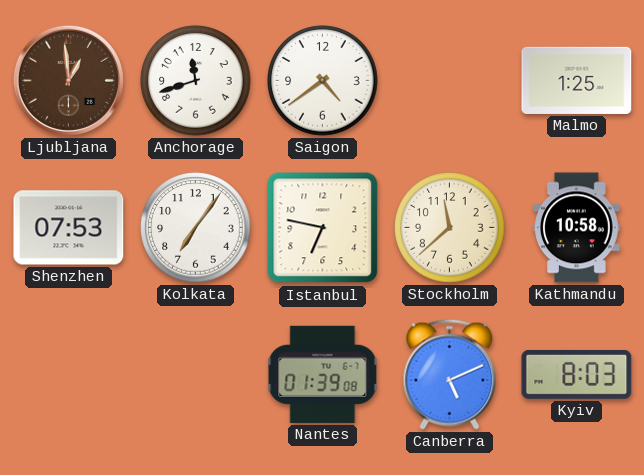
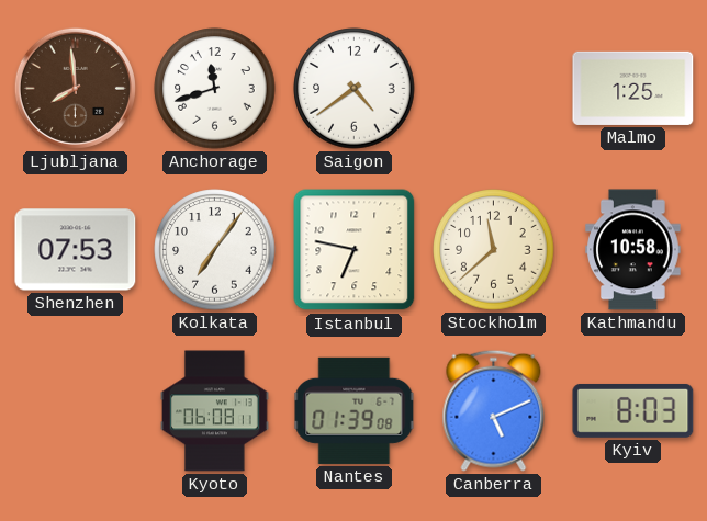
Ljubljana: 12:59 -> 7:59
Kyoto: none -> 06:08
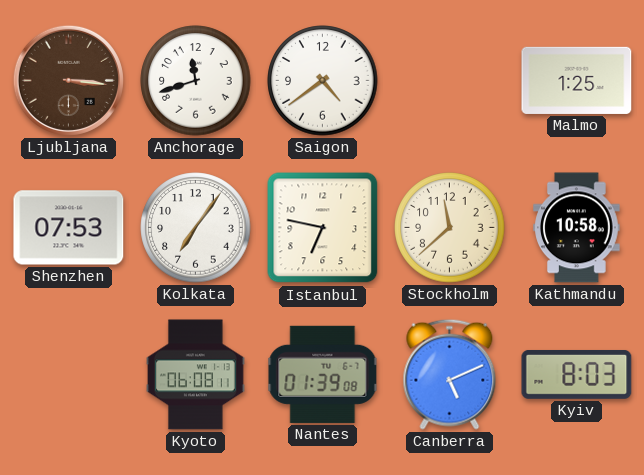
Ljubljana: 7:59 -> 3:16
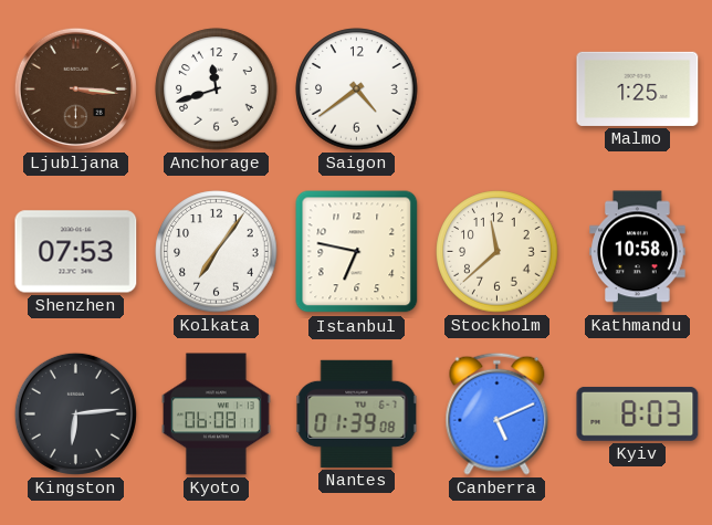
Kingston: none -> 6:14
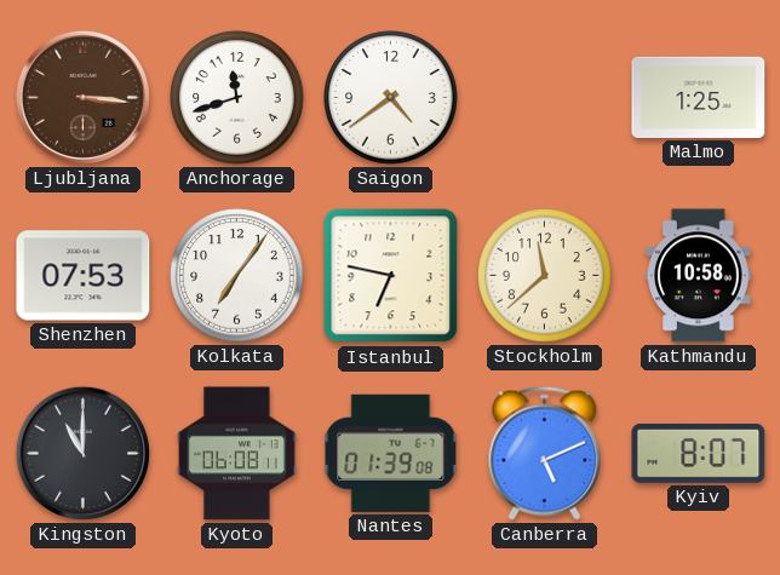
Kingston: 6:14 -> 11:00
Kyiv: 8:03 -> 8:07
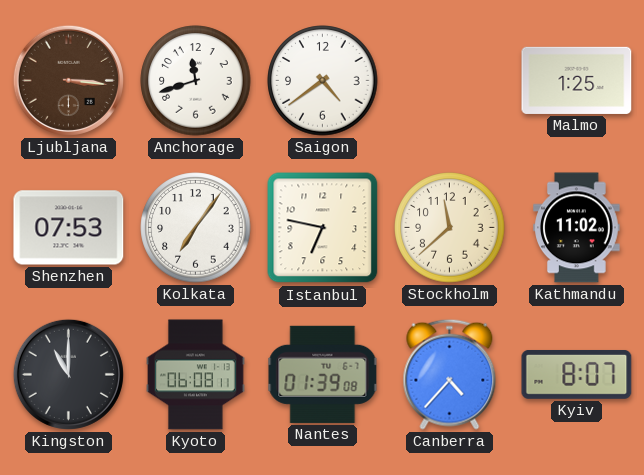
Kathmandu: 10:58 -> 11:02
Canberra: 5:11 -> 4:37
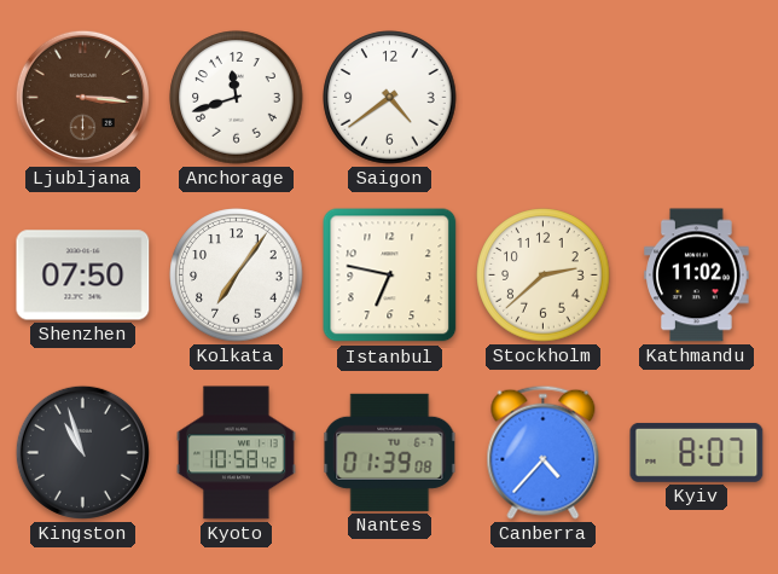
Malmo: 1:25 -> none
Shenzhen: 07:53 -> 07:50
Stockholm: 11:38 -> 2:38
Kingston: 11:00 -> 10:57
Kyoto: 06:08 -> 10:58
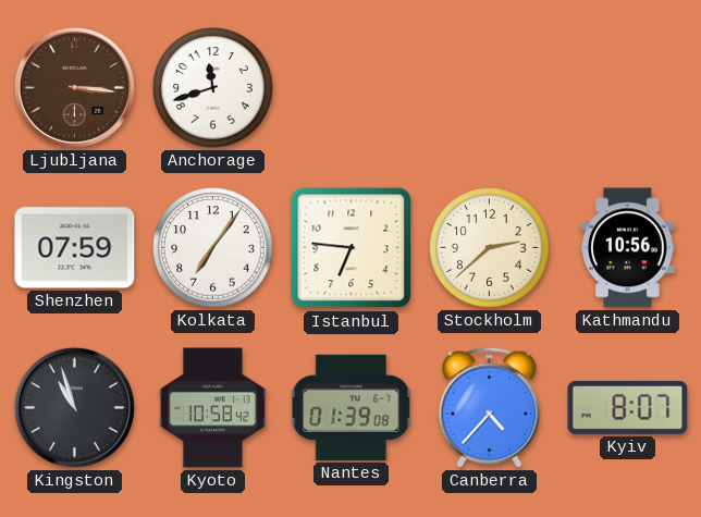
Saigon: 4:39 -> none
Shenzhen: 07:50 -> 07:59
Istanbul: 6:47 -> 6:46
Kathmandu: 11:02 -> 10:56
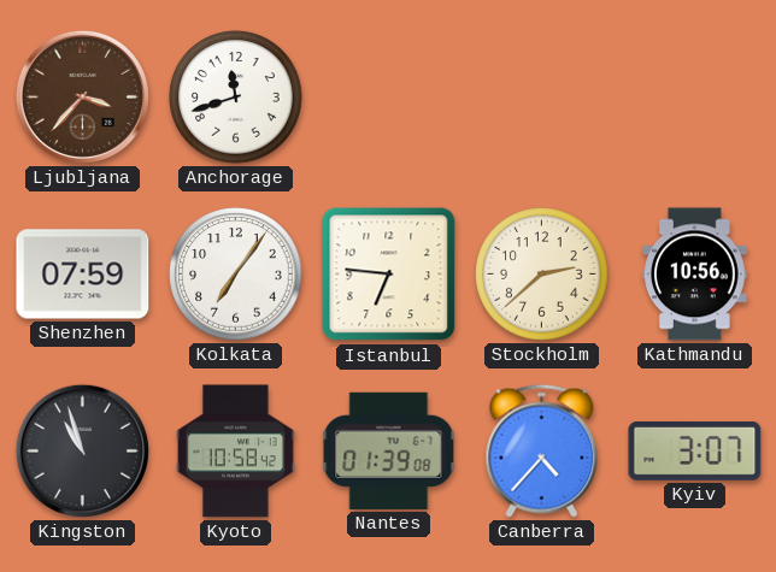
Ljubljana: 3:16 -> 3:37
Kyiv: 8:07 -> 3:07
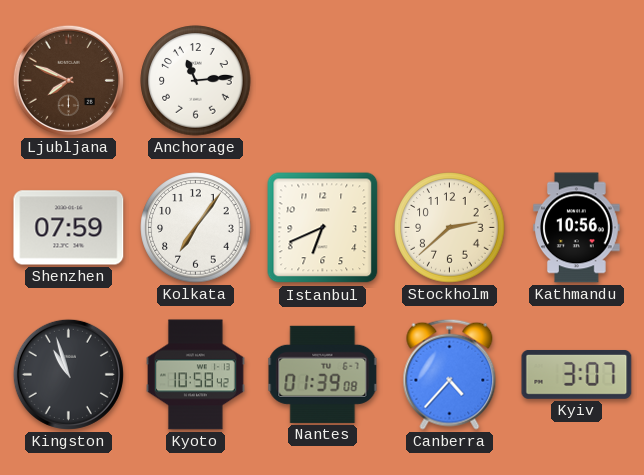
Ljubljana: 3:37 -> 7:49
Anchorage: 11:42 -> 11:14
Istanbul: 6:46 -> 6:41
